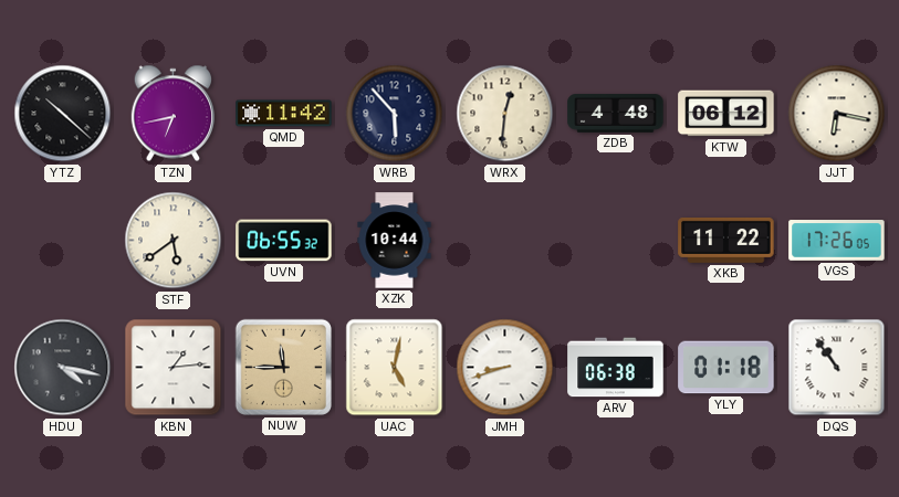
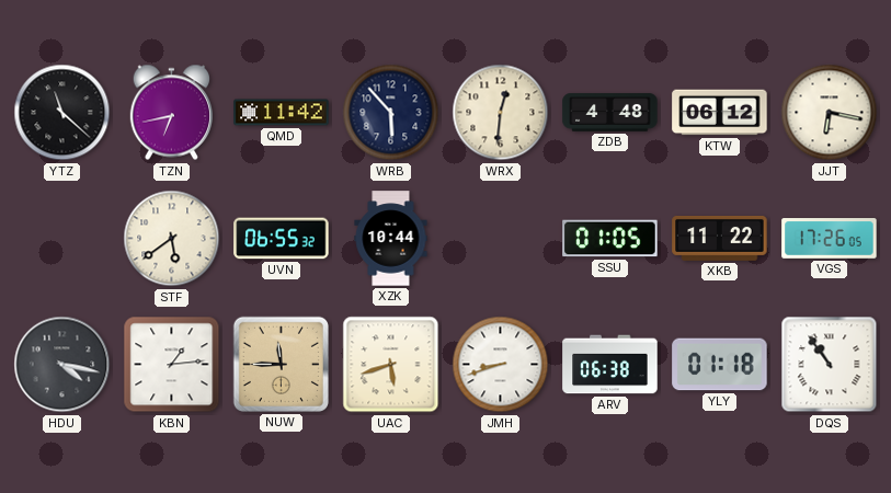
YTZ: 10:22 -> 11:22
SSU: none -> 01:05
UAC: 5:02 -> 5:42
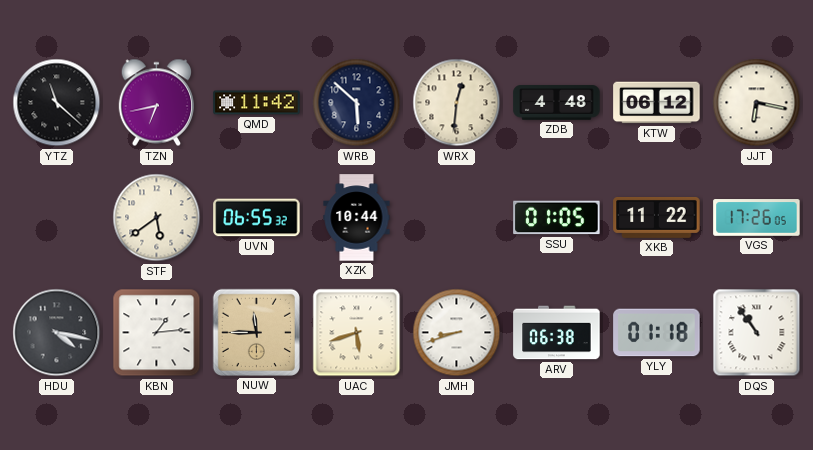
WRB: 5:53 -> 5:52
